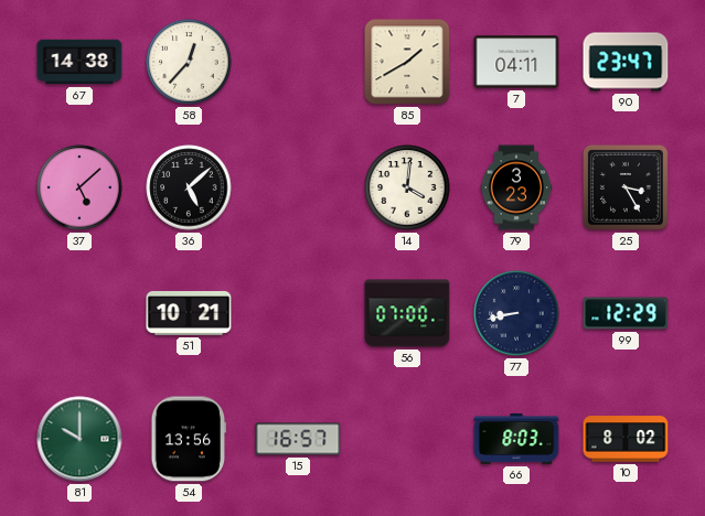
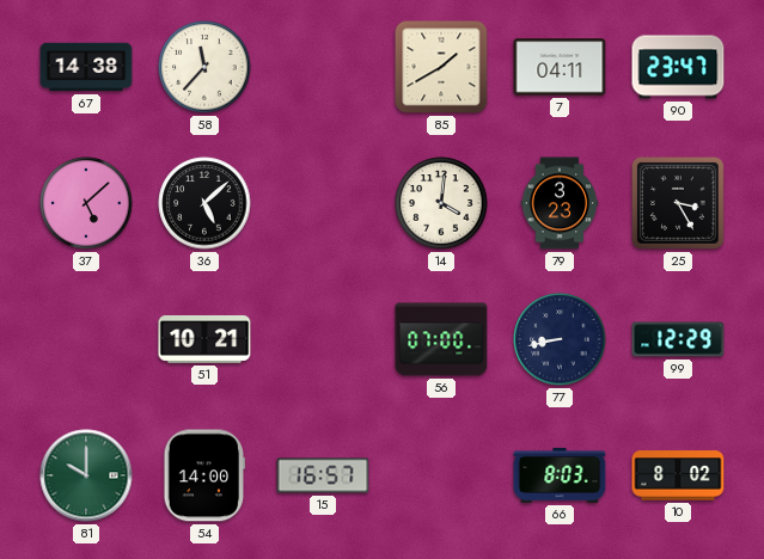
58: 12:37 -> 11:37
54: 13:56 -> 14:00
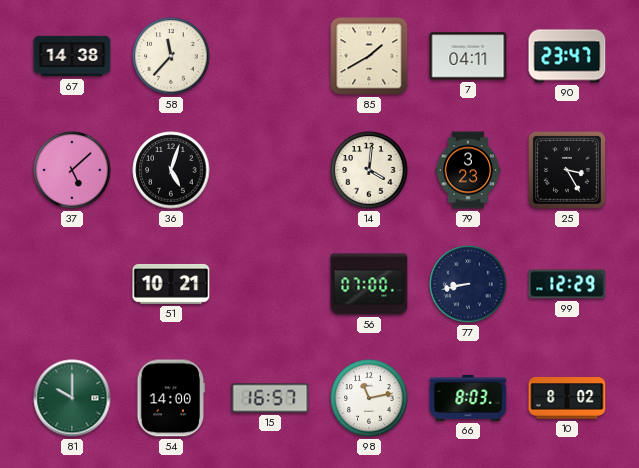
36: 5:08 -> 5:03
98: none -> 11:13
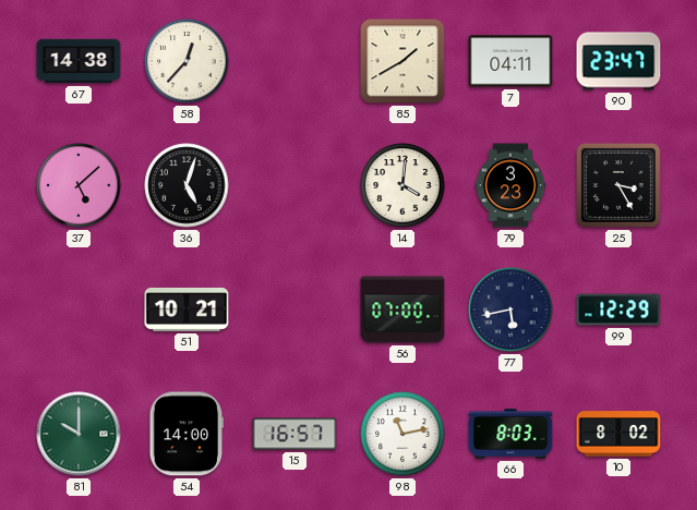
58: 11:37 -> 12:37
77: 8:43 -> 5:43
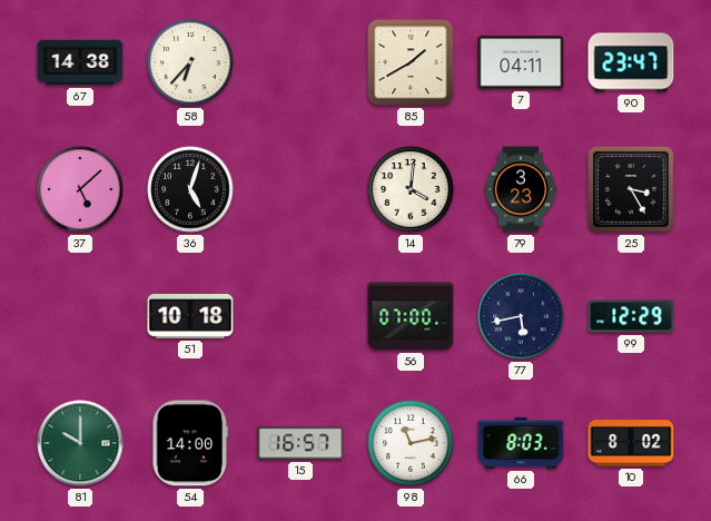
58: 12:37 -> 6:37
51: 10:21 -> 10:18
